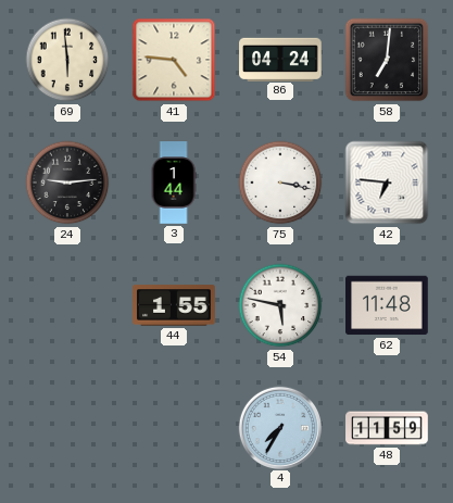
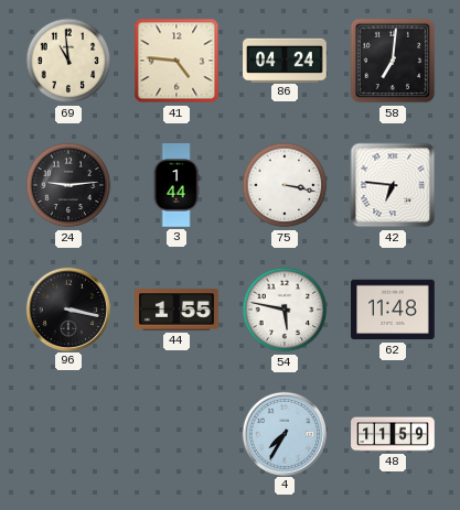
69: 5:59 -> 10:59
96: none -> 3:17
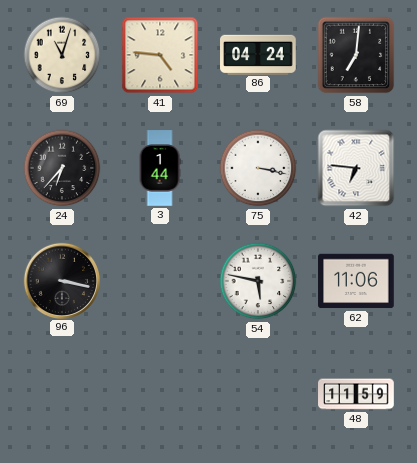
69: 10:59 -> 11:03
24: 9:14 -> 6:37
44: 1:55 -> none
62: 11:48 -> 11:06
4: 7:35 -> none
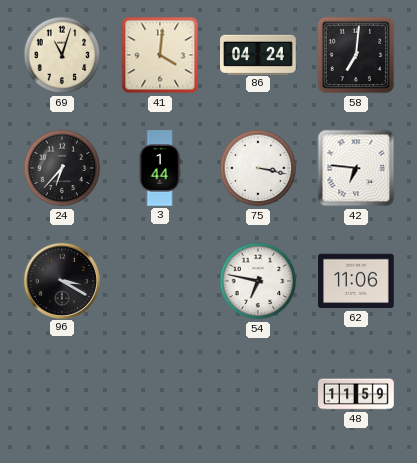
41: 4:46 -> 4:01
96: 3:17 -> 3:20
54: 5:47 -> 6:47
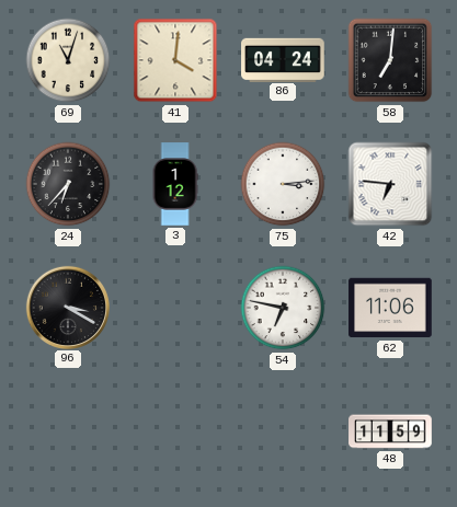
3: 1:44 -> 1:12
75: 3:17 -> 3:14
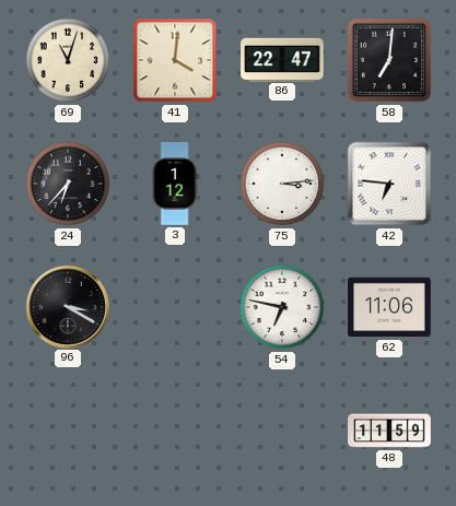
86: 04:24 -> 22:47
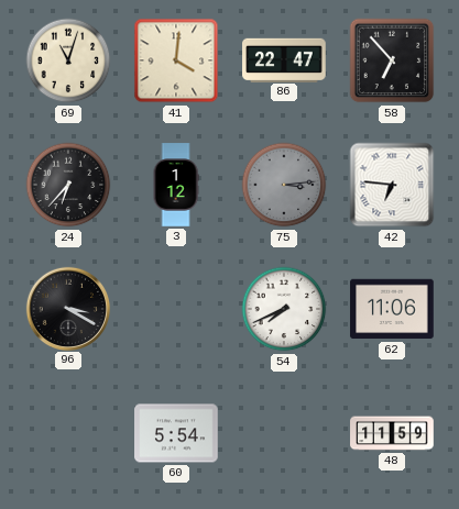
58: 7:01 -> 6:53
75 dial: white -> grey
54: 6:47 -> 7:41
60: none -> 5:54
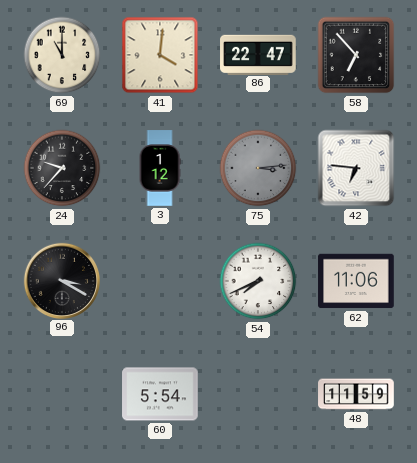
69: 11:03 -> 11:00
24: 6:37 -> 9:37
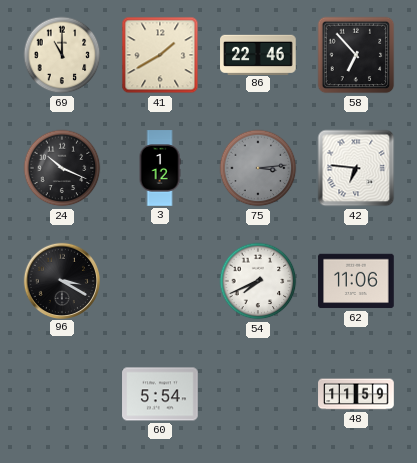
41: 4:01 -> 1:40
86: 22:47 -> 22:46
24: 9:37 -> 10:19
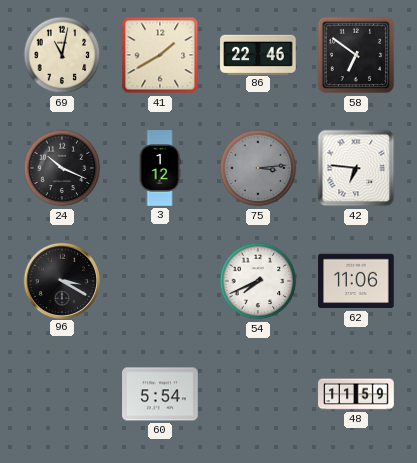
69: 11:00 -> 11:02
58: 6:53 -> 6:51
